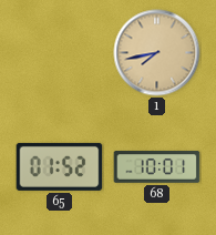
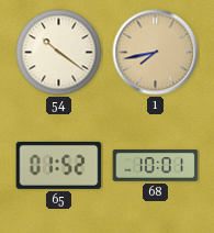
54: none -> 10:21
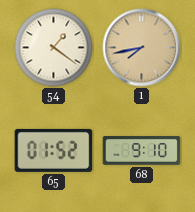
54: 10:21 -> 1:21
68: 10:01 -> 9:10
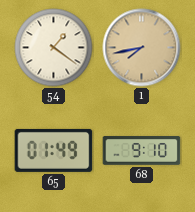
65: 01:52 -> 01:49
